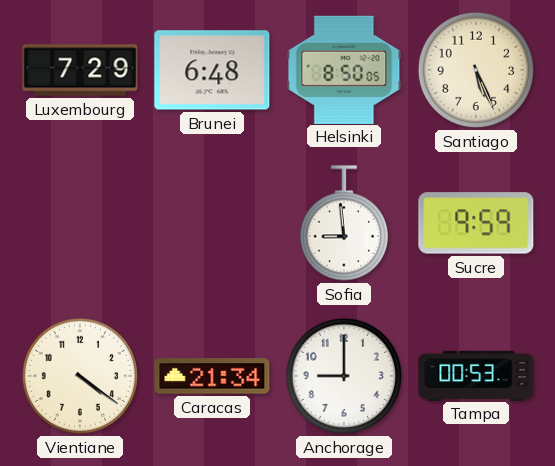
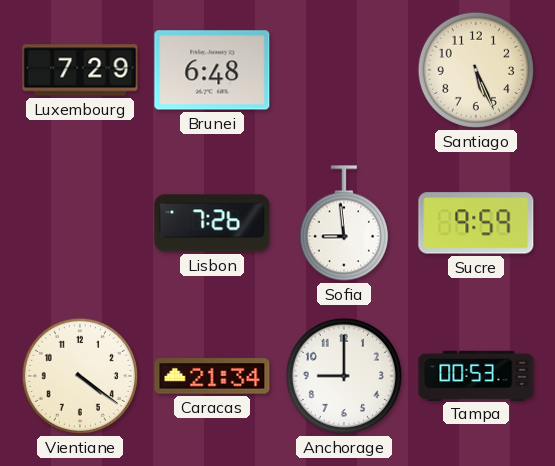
Helsinki: 8:50 -> none
Lisbon: none -> 7:26
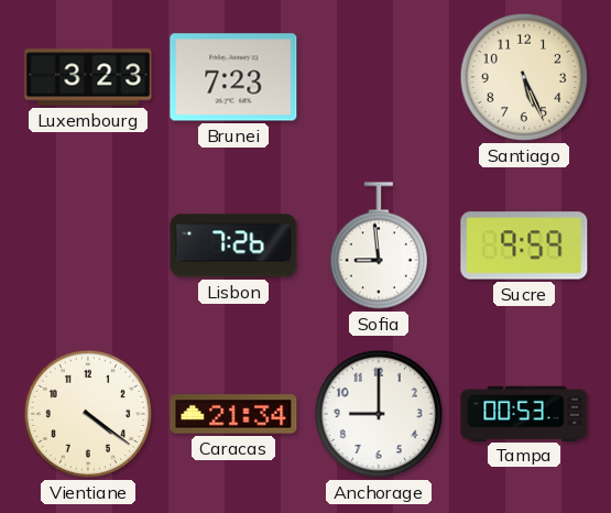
Luxembourg: 7:29 -> 3:23
Brunei: 6:48 -> 7:23
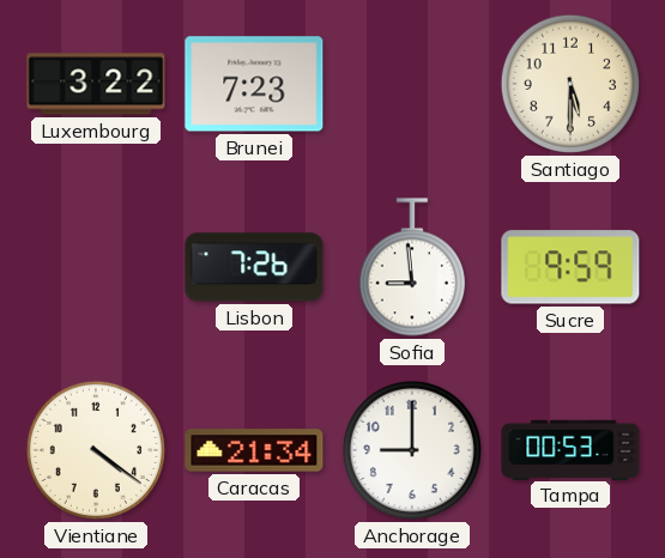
Luxembourg: 3:23 -> 3:22
Santiago: 5:26 -> 5:30
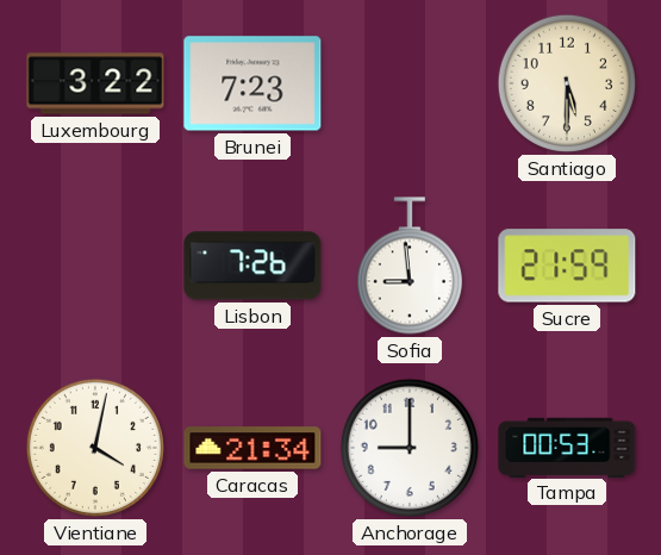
Sucre: 9:59 -> 21:59
Vientiane: 4:21 -> 4:02
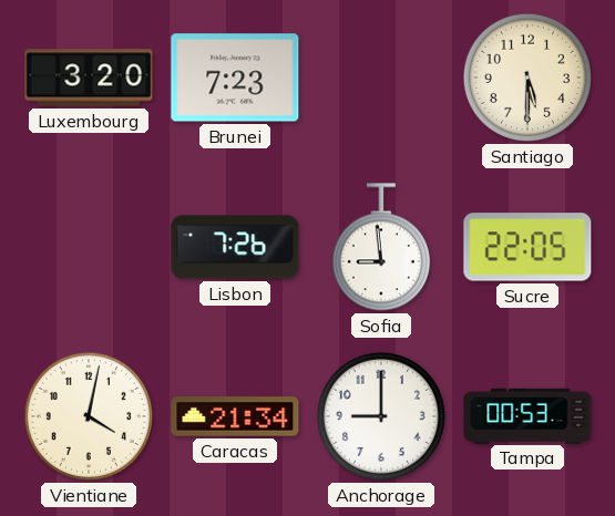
Luxembourg: 3:22 -> 3:20
Sucre: 21:59 -> 22:05
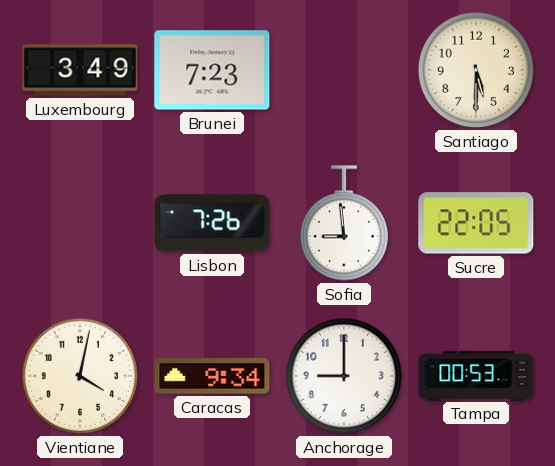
Luxembourg: 3:20 -> 3:49
Caracas: 21:34 -> 9:34
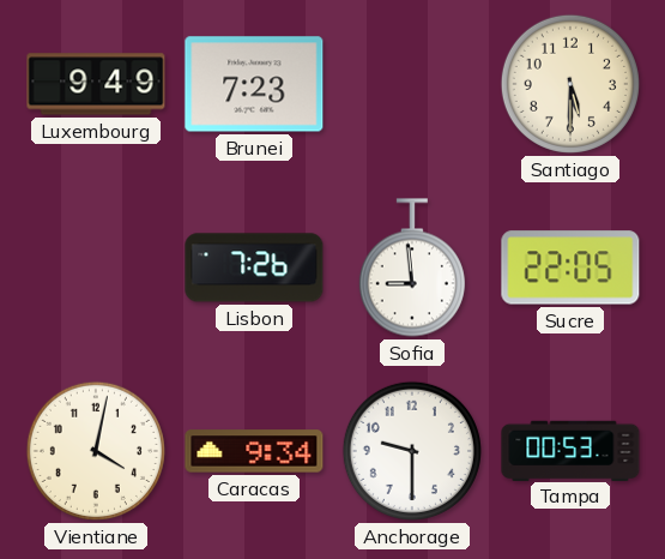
Luxembourg: 3:49 -> 9:49
Anchorage: 9:00 -> 9:30
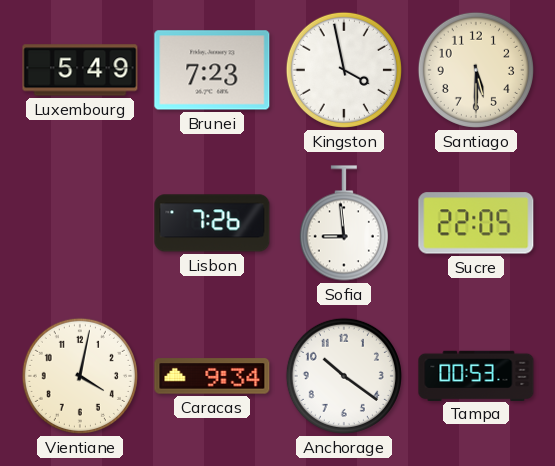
Luxembourg: 9:49 -> 5:49
Kingston: none -> 3:58
Anchorage: 9:30 -> 10:21
